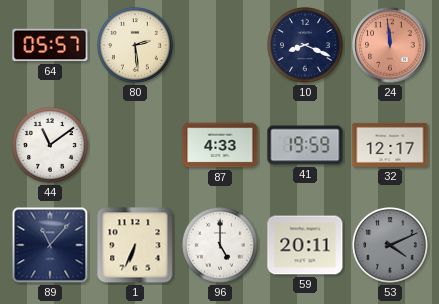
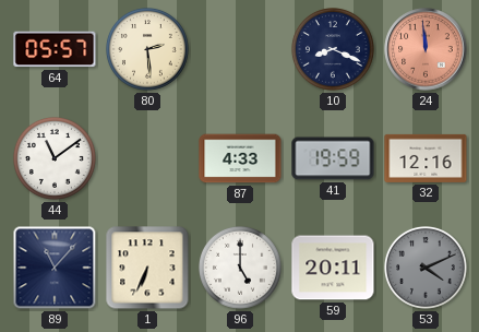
32: 12:17 -> 12:16
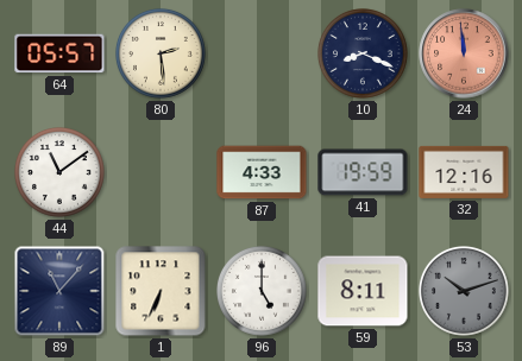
59: 20:11 -> 8:11
53: 4:11 -> 10:12
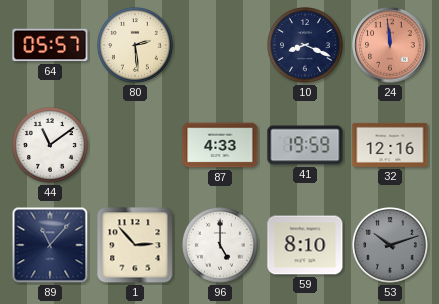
1: 6:34 -> 2:53
59: 8:11 -> 8:10
